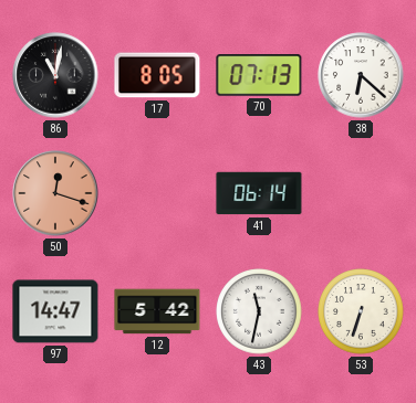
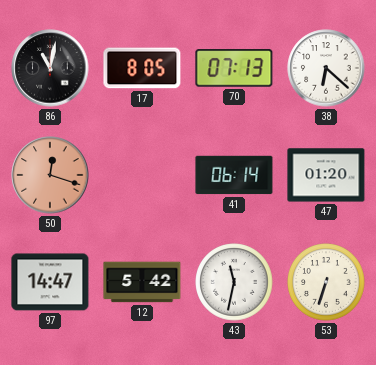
47: none -> 01:20
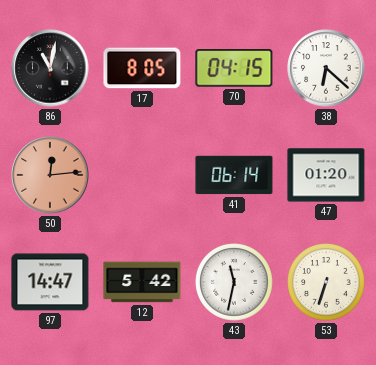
70: 07:13 -> 04:15
50: 12:18 -> 12:14
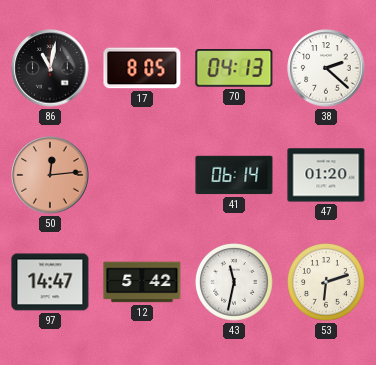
70: 04:15 -> 04:13
38: 6:22 -> 2:22
53: 6:33 -> 6:12
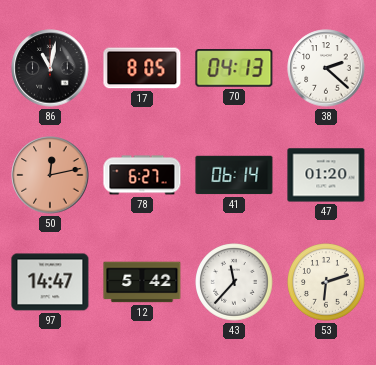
50: 12:14 -> 12:13
78: none -> 6:27
43: 11:32 -> 11:37
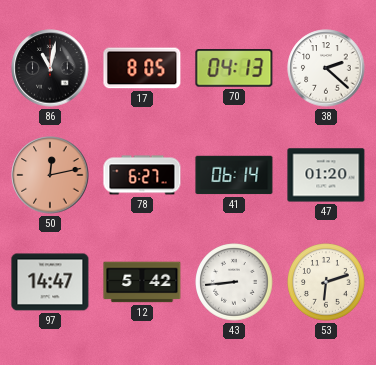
43: 11:37 -> 8:44
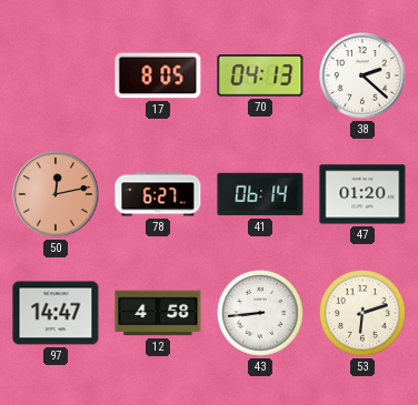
86: 11:02 -> none
12: 5:42 -> 4:58
